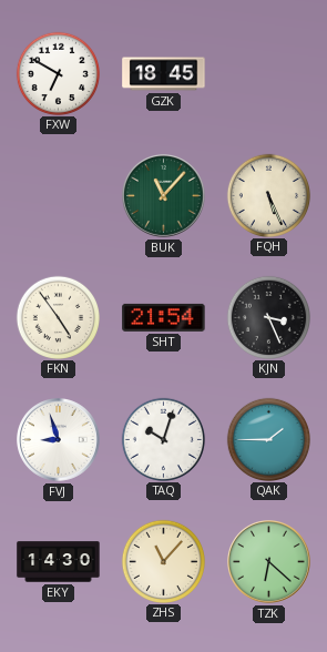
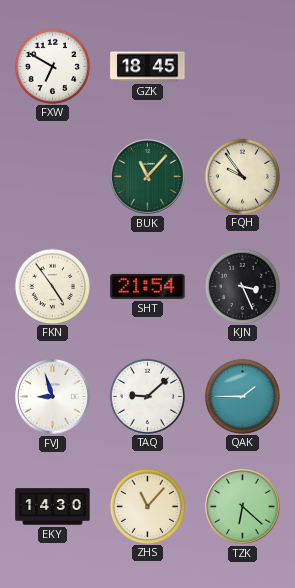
FQH: 5:26 -> 9:54
TAQ: 10:03 -> 9:08
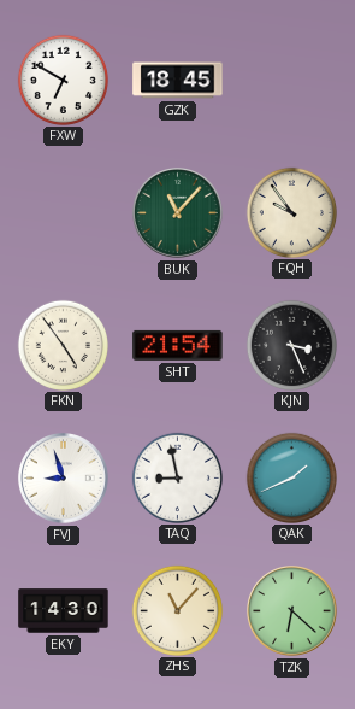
TAQ: 9:08 -> 8:58
QAK: 1:45 -> 1:41
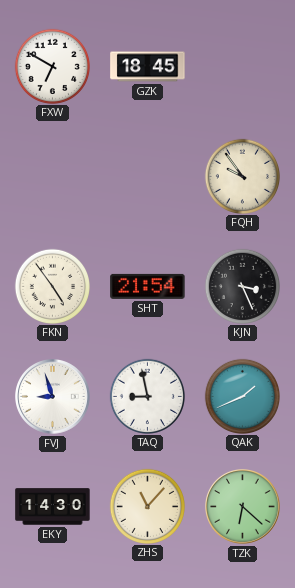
BUK: 11:07 -> none
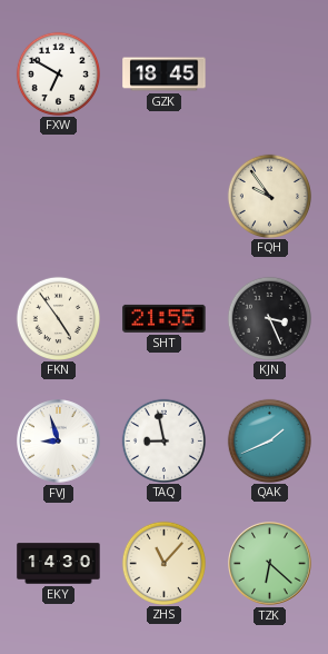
SHT: 21:54 -> 21:55
